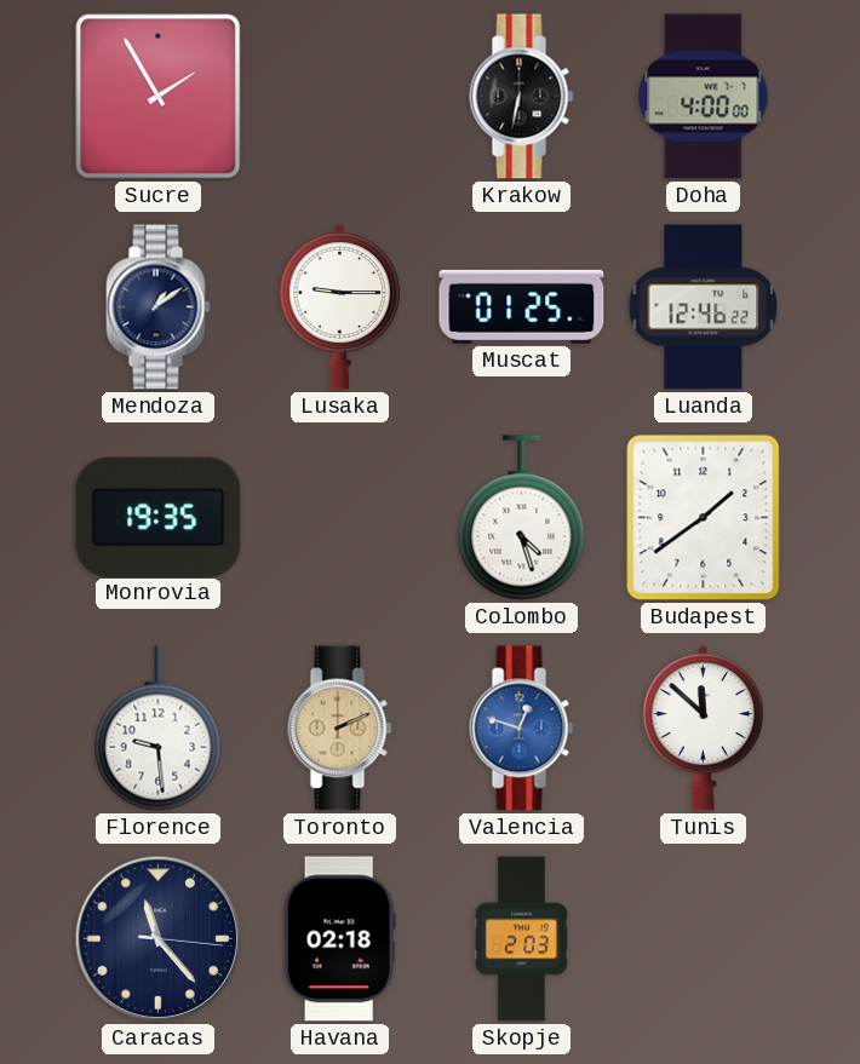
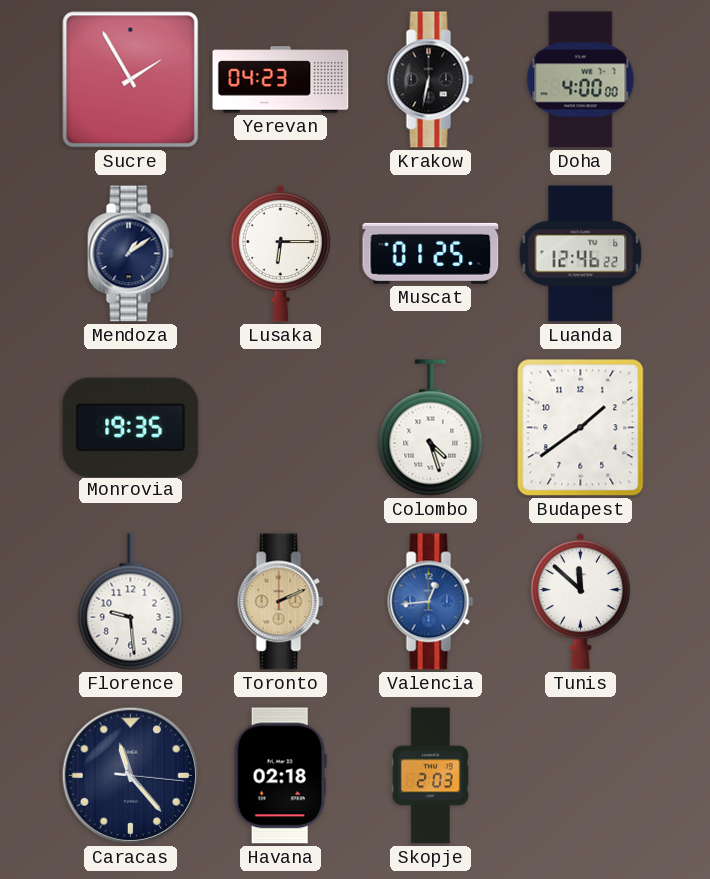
Yerevan: none -> 04:23
Lusaka: 9:15 -> 6:15
Valencia: 12:48 -> 12:44
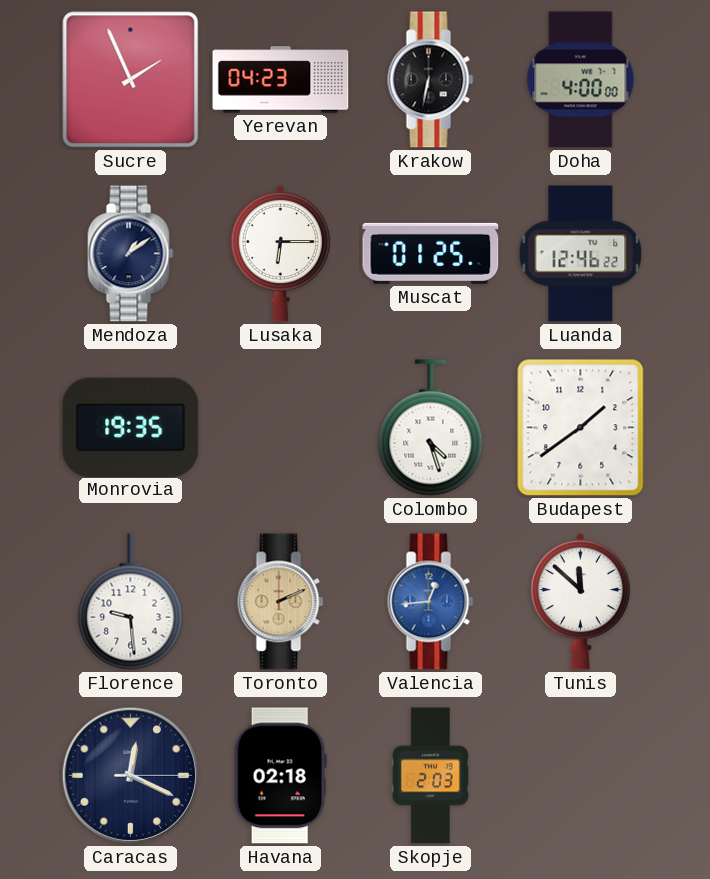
Sucre: 1:55 -> 1:56
Caracas: 11:23 -> 12:19
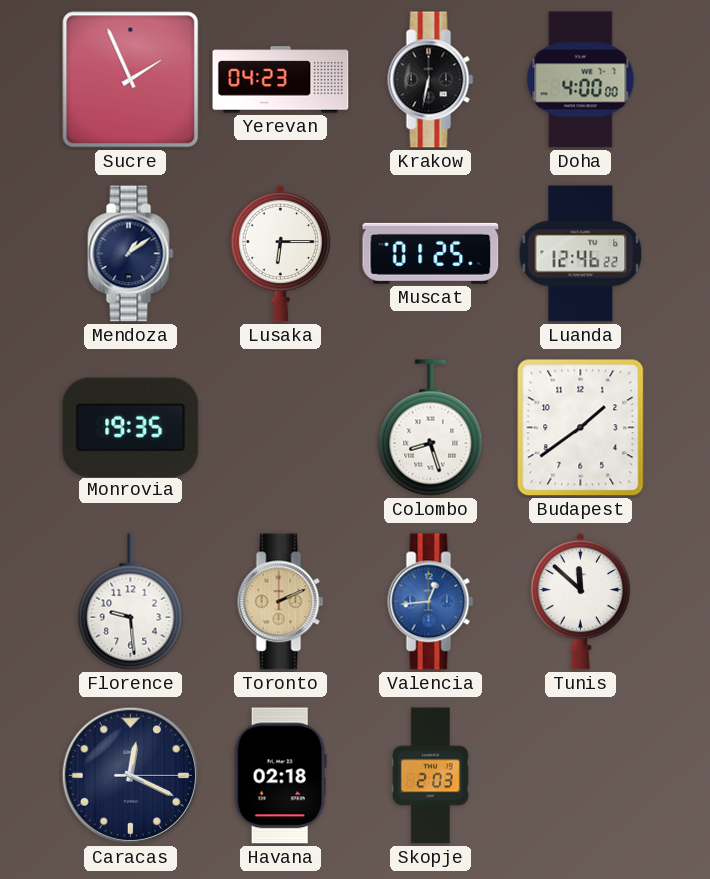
Colombo: 4:27 -> 8:27
